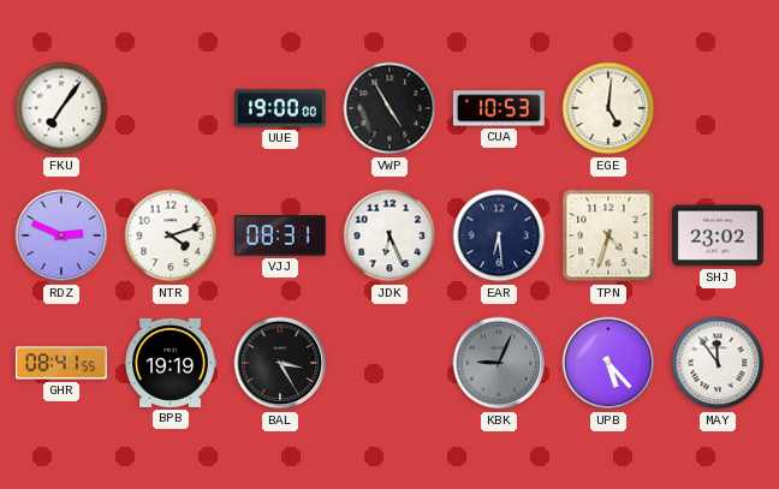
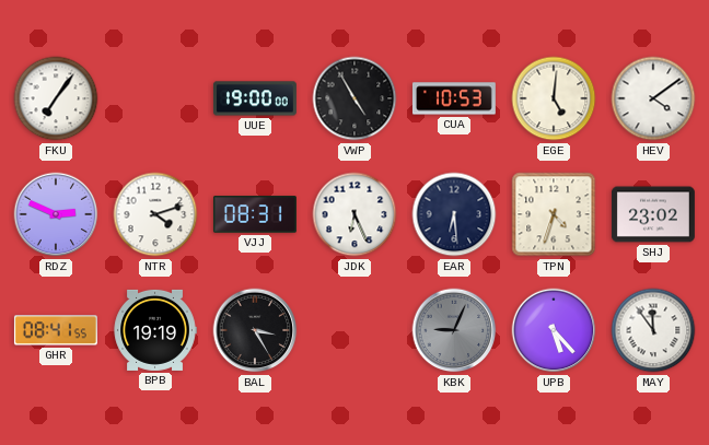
HEV: none -> 4:09
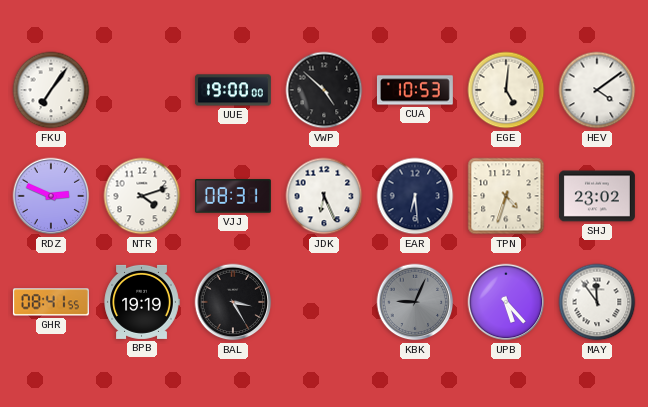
VWP: 4:55 -> 4:52
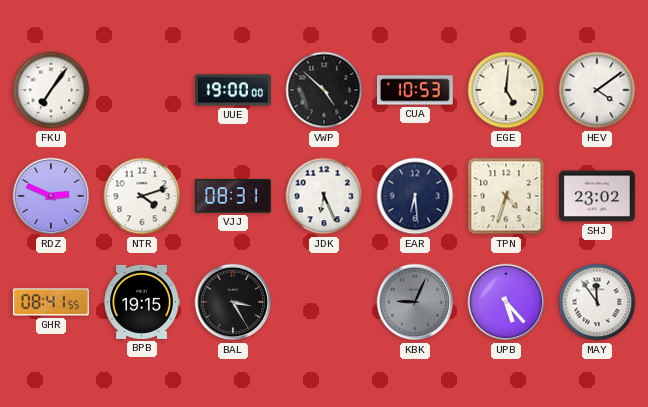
BPB: 19:19 -> 19:15
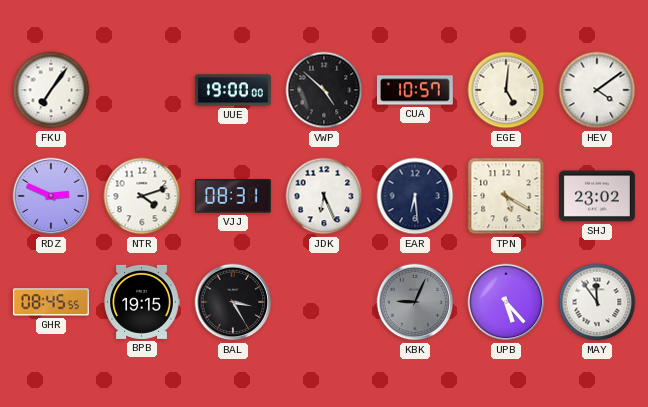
CUA: 10:53 -> 10:57
TPN: 4:33 -> 5:20
GHR: 08:41 -> 08:45
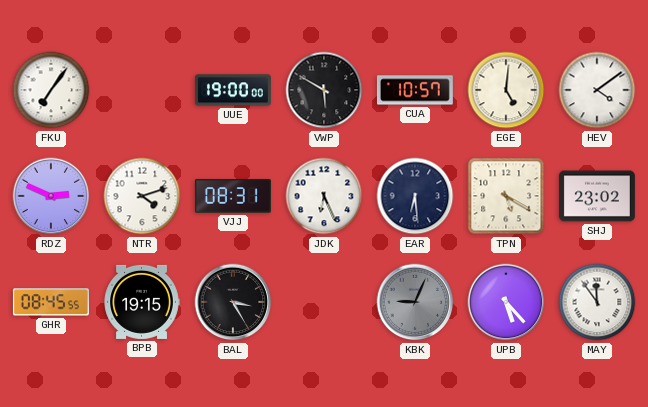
VWP: 4:52 -> 5:50
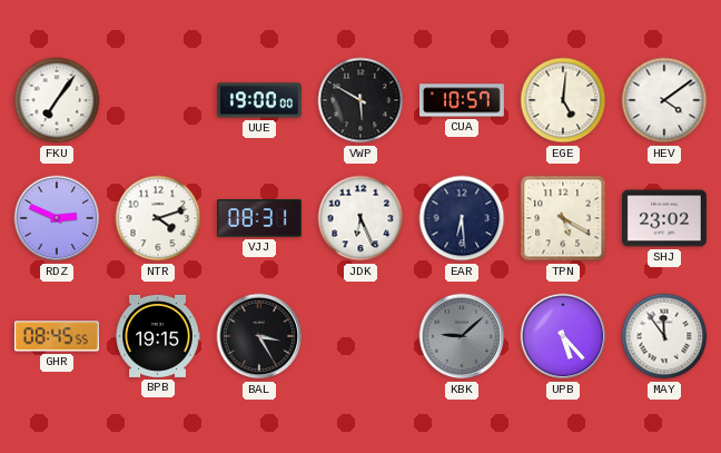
KBK: 9:04 -> 9:08
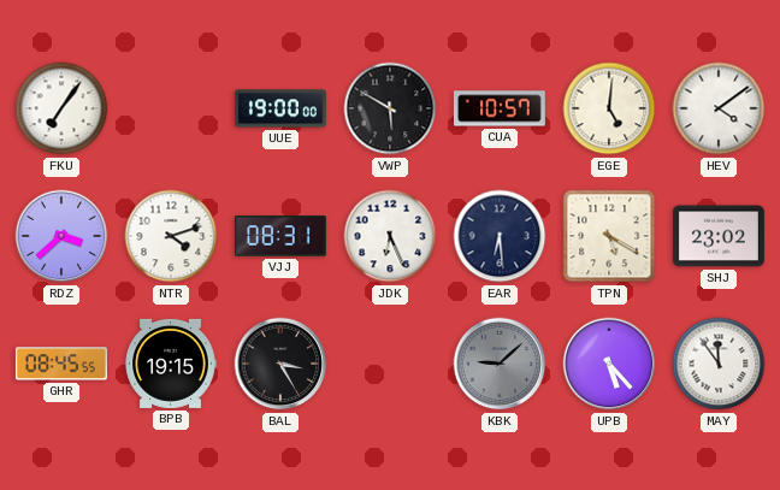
RDZ: 2:49 -> 3:38
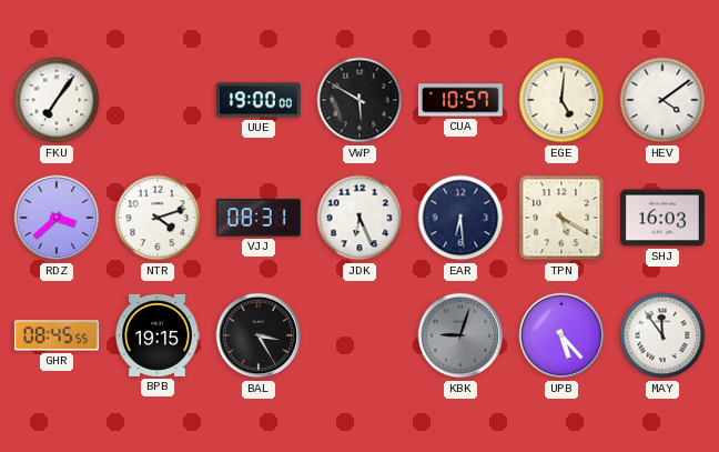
SHJ: 23:02 -> 16:03
KBK: 9:08 -> 9:03
